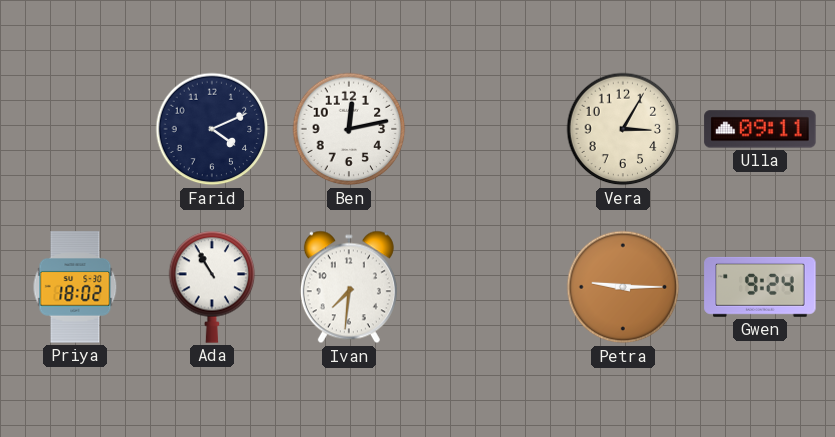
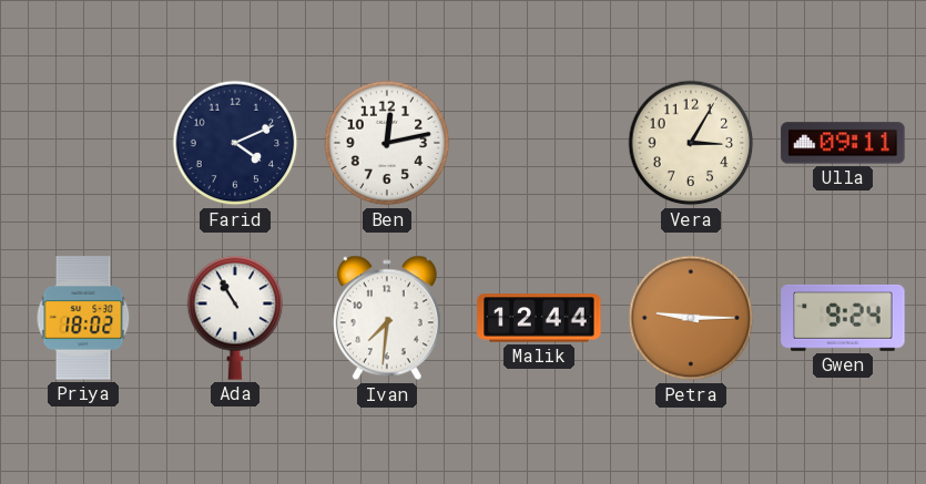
Malik: none -> 12:44
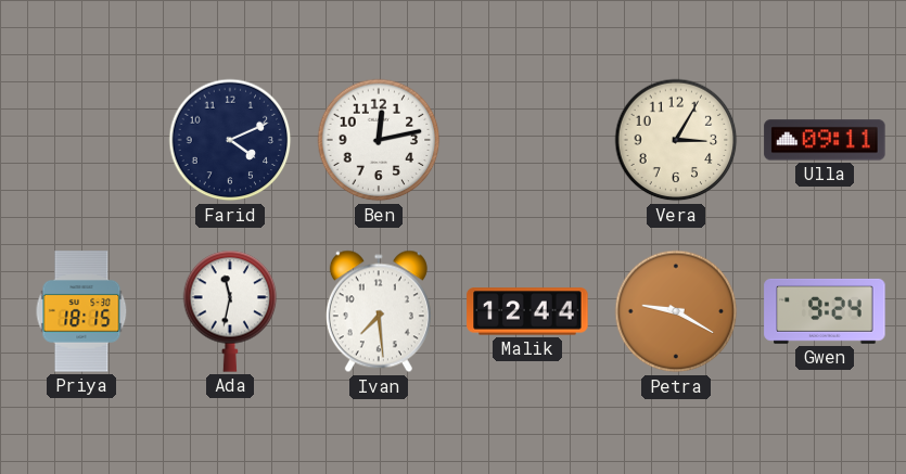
Priya: 18:02 -> 18:15
Ada: 10:55 -> 11:32
Ivan: 7:31 -> 7:29
Petra: 9:15 -> 9:20
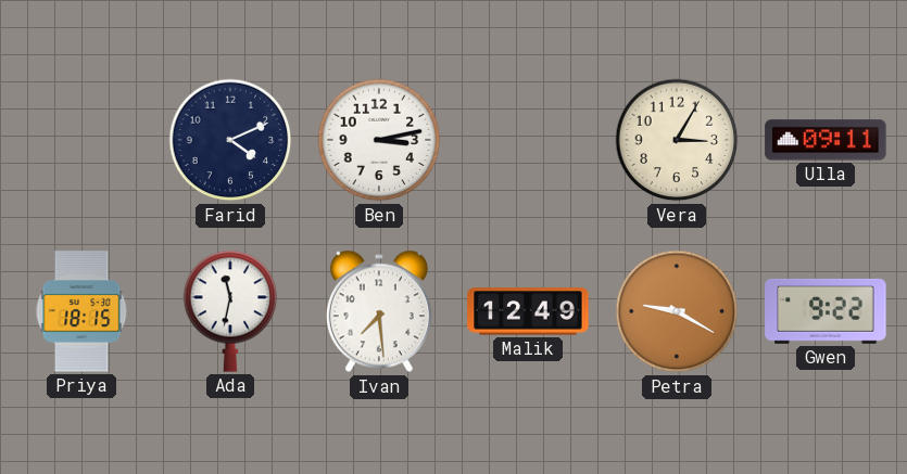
Ben: 12:13 -> 3:13
Malik: 12:44 -> 12:49
Gwen: 9:24 -> 9:22
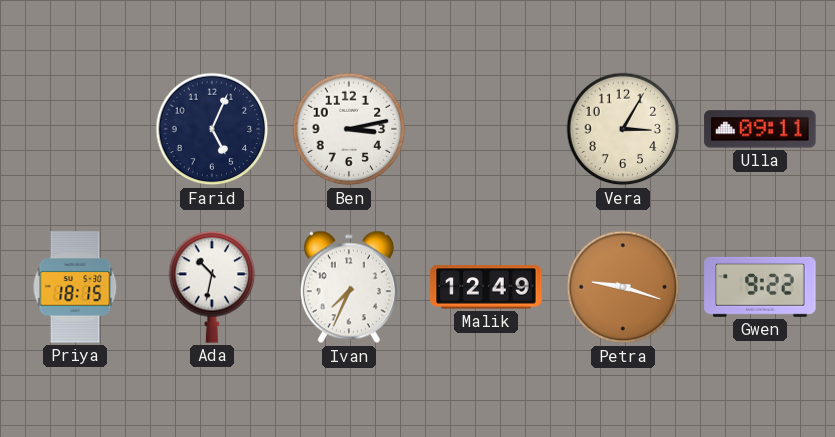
Farid: 4:11 -> 5:04
Ada: 11:32 -> 10:32
Ivan: 7:29 -> 7:34
Petra: 9:20 -> 9:18
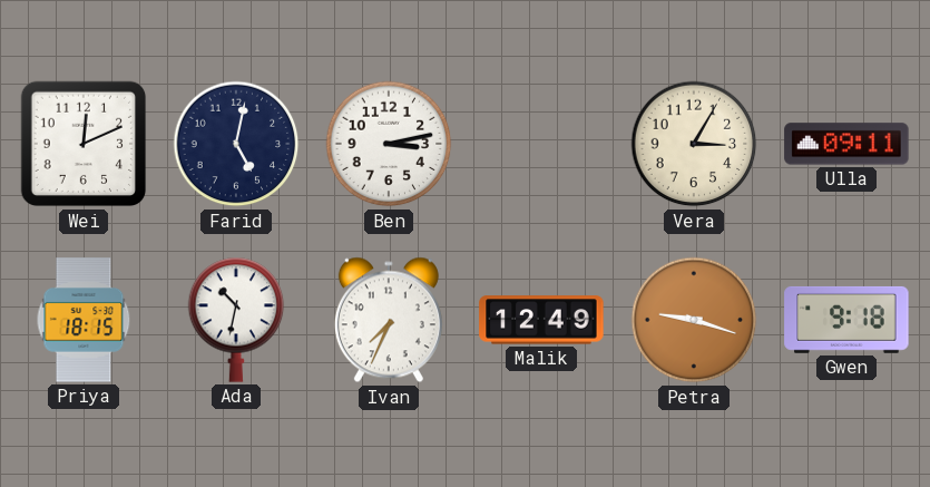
Wei: none -> 12:11
Farid: 5:04 -> 5:02
Gwen: 9:22 -> 9:18
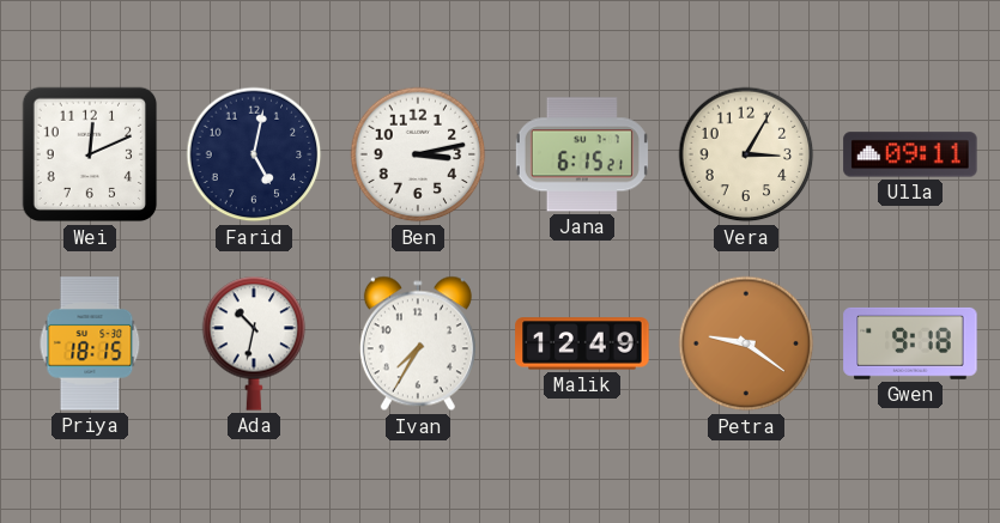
Jana: none -> 6:15
Ivan: 7:34 -> 7:35
Petra: 9:18 -> 9:21
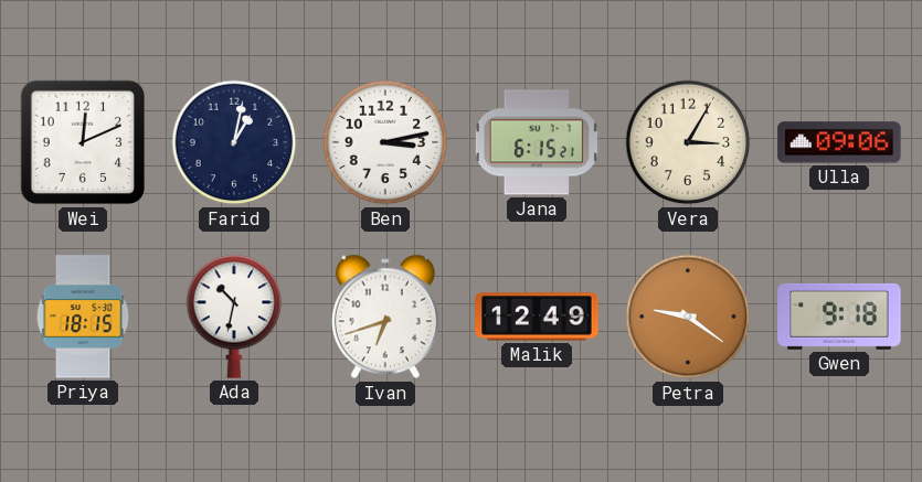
Farid: 5:02 -> 1:02
Ulla: 09:11 -> 09:06
Ivan: 7:35 -> 6:42
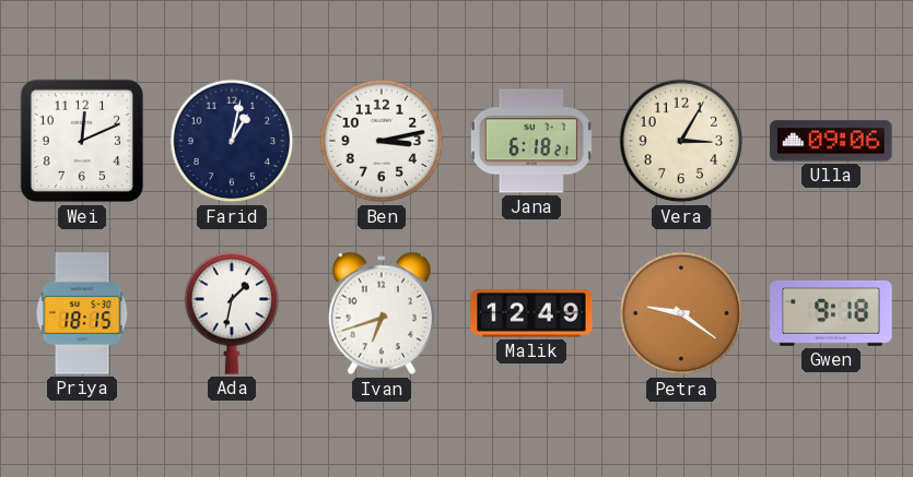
Jana: 6:15 -> 6:18
Ada: 10:32 -> 1:32
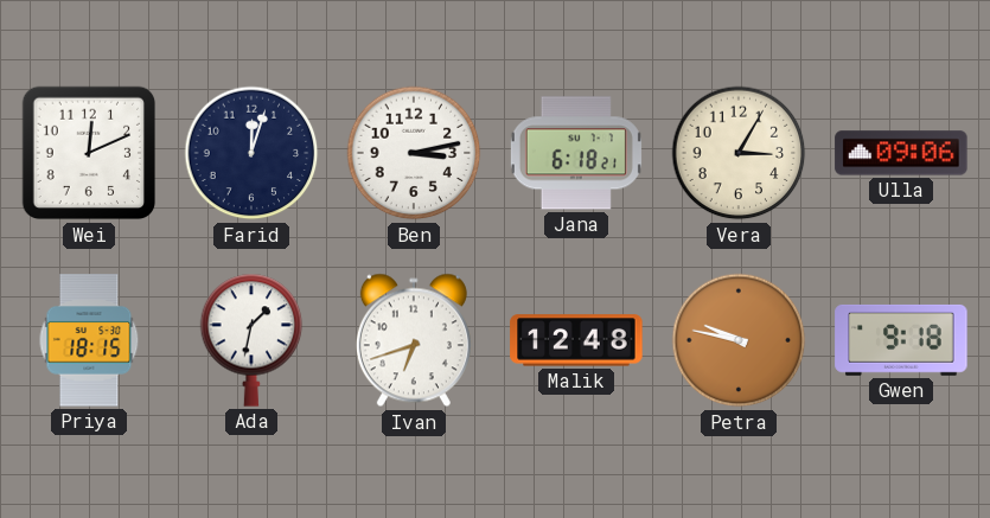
Farid: 1:02 -> 12:03
Malik: 12:49 -> 12:48
Petra: 9:21 -> 9:47
